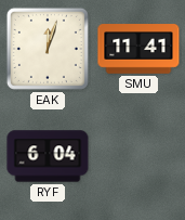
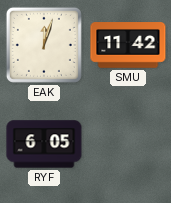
SMU: 11:41 -> 11:42
RYF: 6:04 -> 6:05
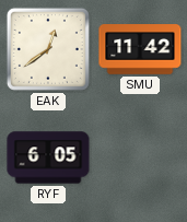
EAK: 12:03 -> 12:39
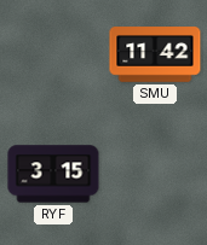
EAK: 12:39 -> none
RYF: 6:05 -> 3:15
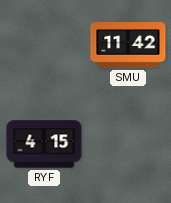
RYF: 3:15 -> 4:15
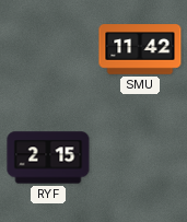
RYF: 4:15 -> 2:15
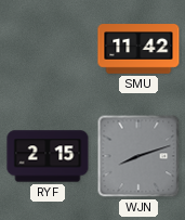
WJN: none -> 8:12
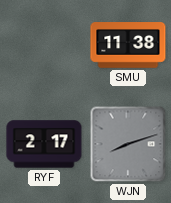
SMU: 11:42 -> 11:38
RYF: 2:15 -> 2:17
